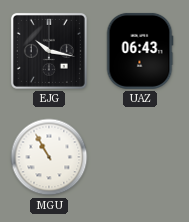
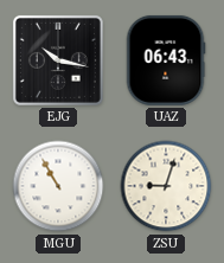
ZSU: none -> 9:03
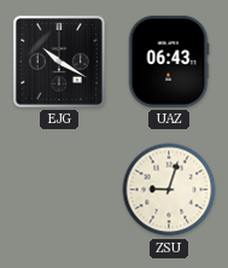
EJG: 10:17 -> 10:20
MGU: 10:55 -> none
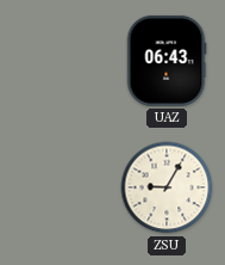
EJG: 10:20 -> none
ZSU: 9:03 -> 9:05
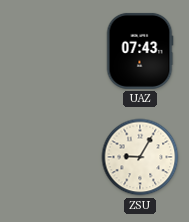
UAZ: 06:43 -> 07:43
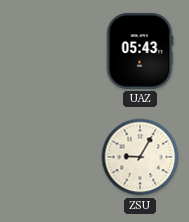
UAZ: 07:43 -> 05:43
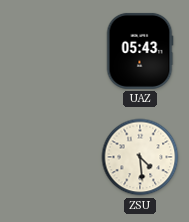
ZSU: 9:05 -> 4:29
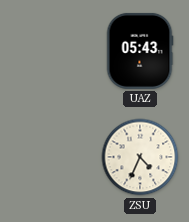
ZSU: 4:29 -> 4:34
